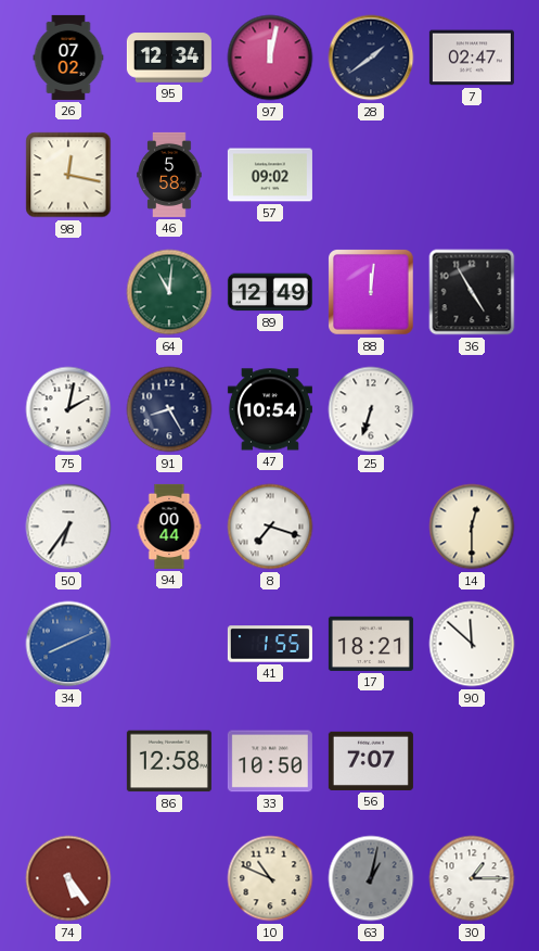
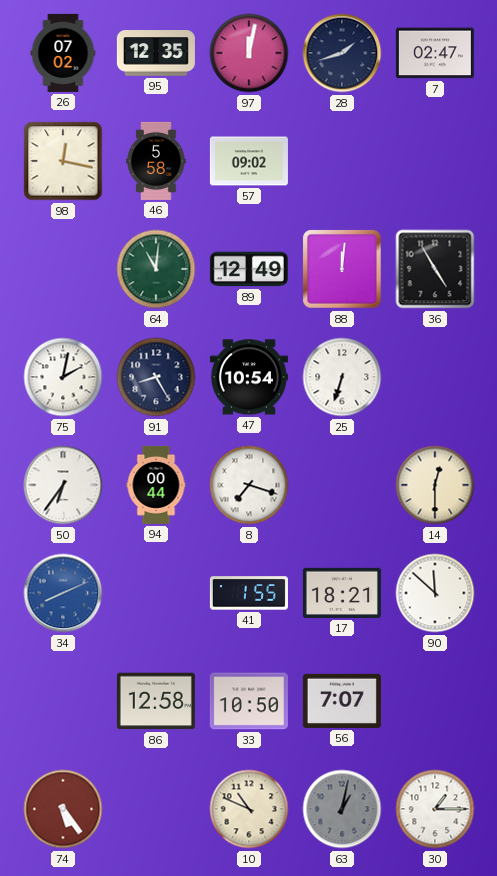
95: 12:34 -> 12:35
28: 1:39 -> 1:42
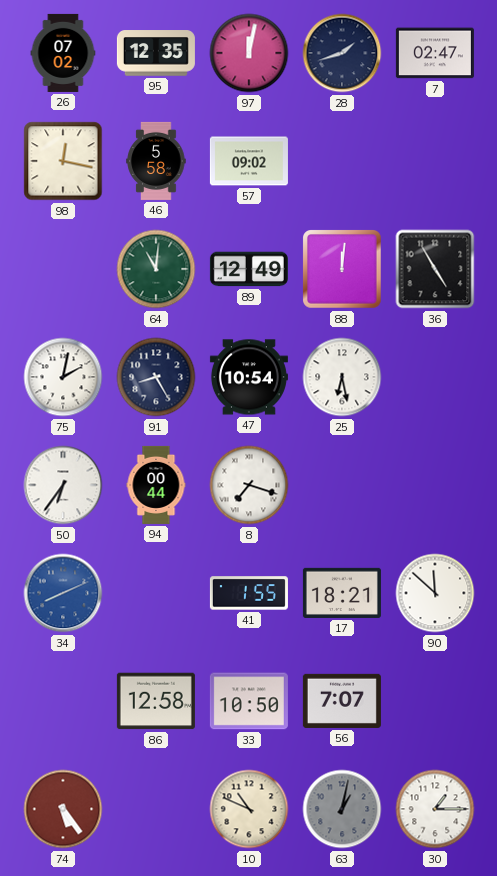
25: 6:33 -> 6:28
14: 12:30 -> none
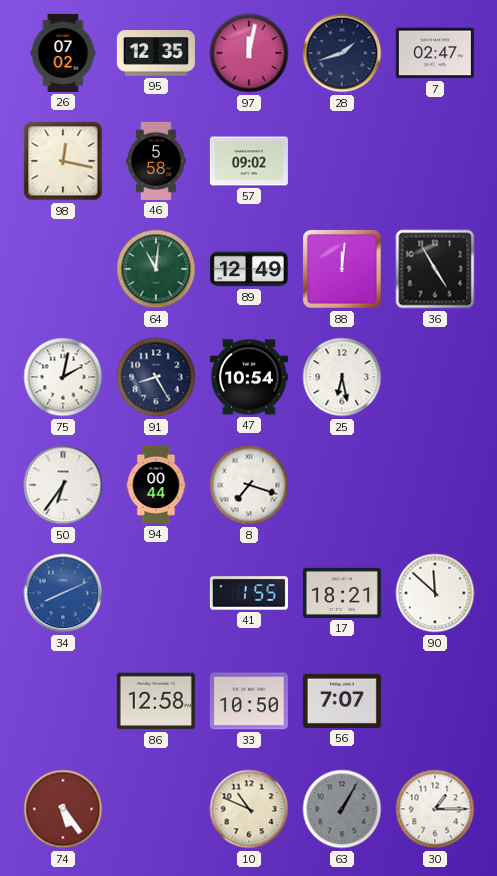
63: 1:02 -> 1:05
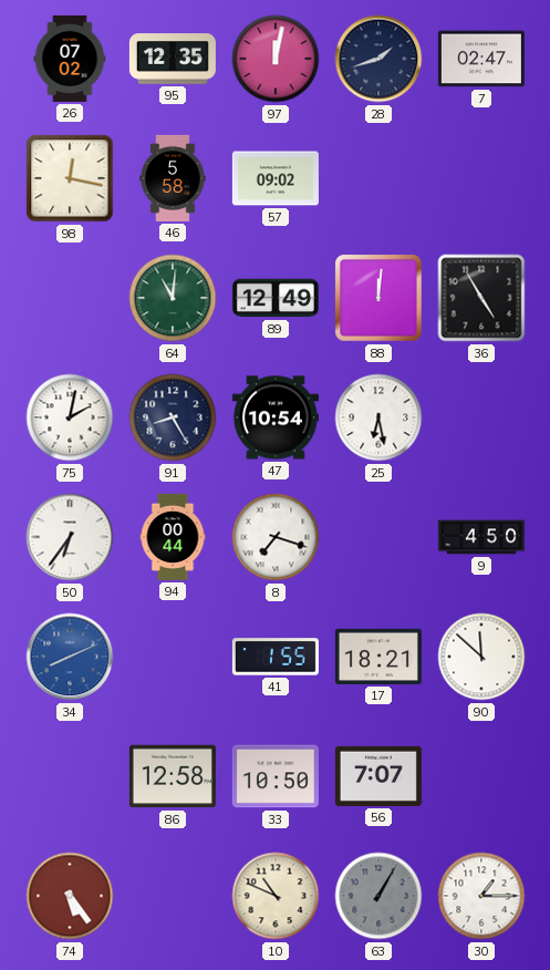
9: none -> 4:50
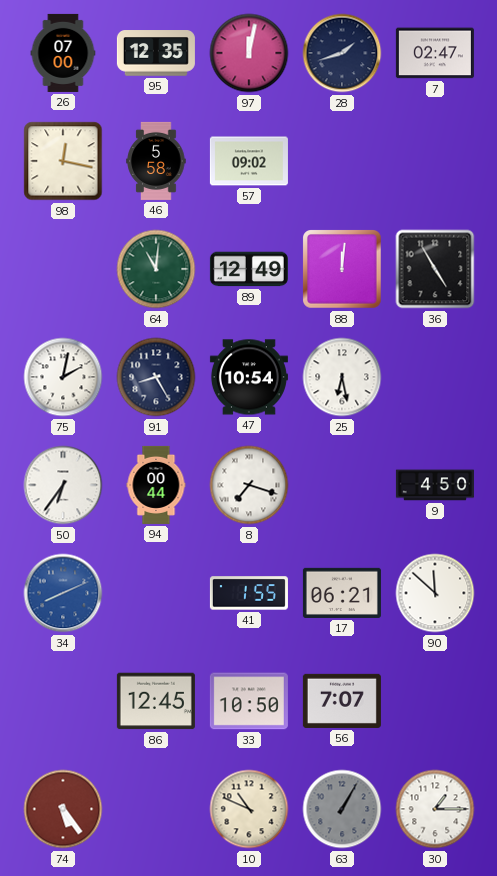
26: 07:02 -> 07:00
17: 18:21 -> 06:21
86: 12:58 -> 12:45
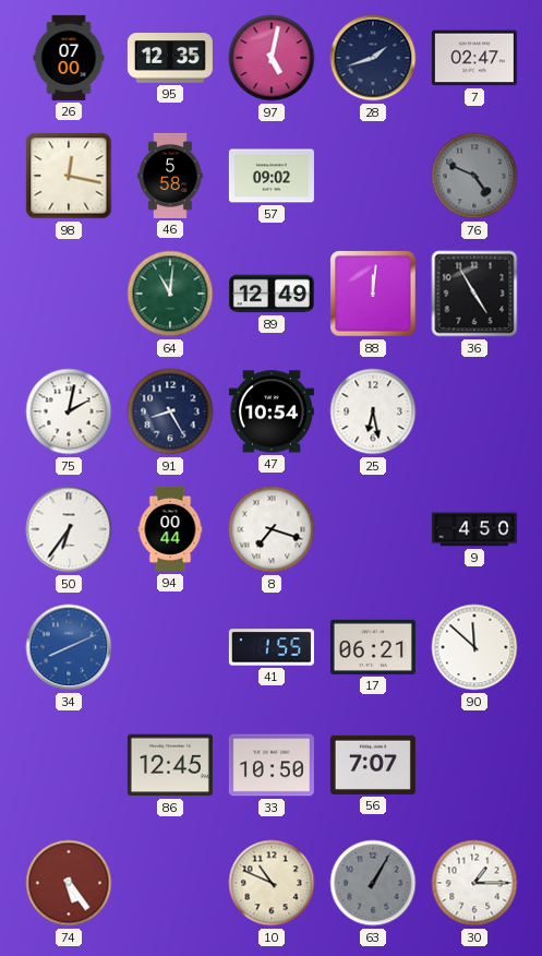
97: 12:02 -> 5:02
76: none -> 4:49
